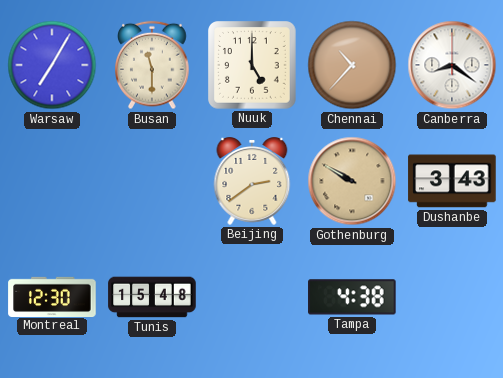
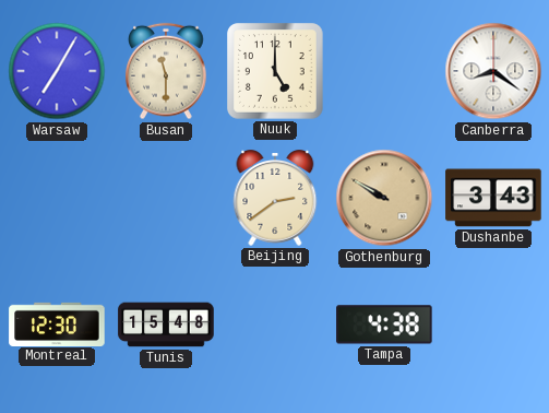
Chennai: 10:37 -> none
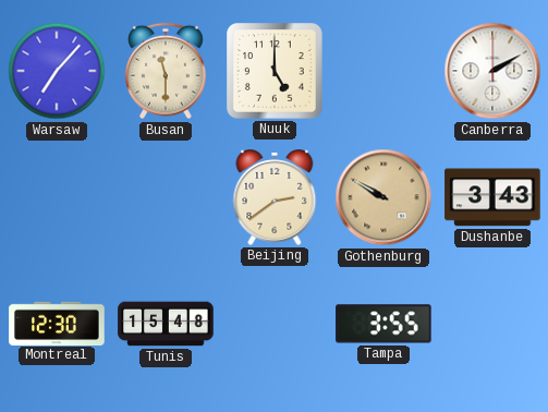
Warsaw: 7:05 -> 7:07
Canberra: 8:21 -> 2:10
Tampa: 4:38 -> 3:55
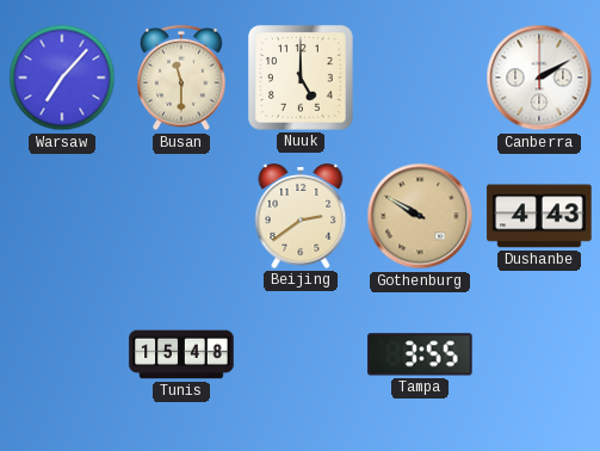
Dushanbe: 3:43 -> 4:43
Montreal: 12:30 -> none
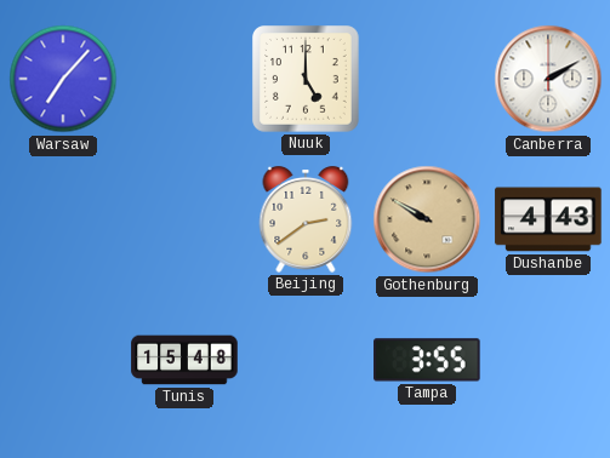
Busan: 11:30 -> none
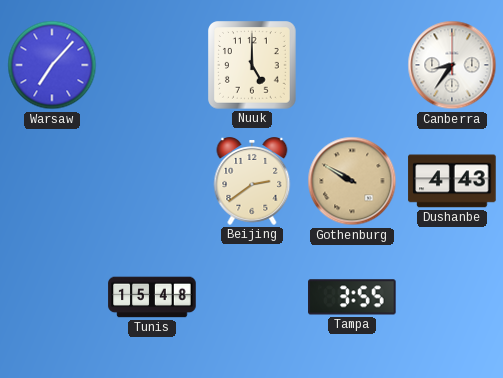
Canberra: 2:10 -> 8:36
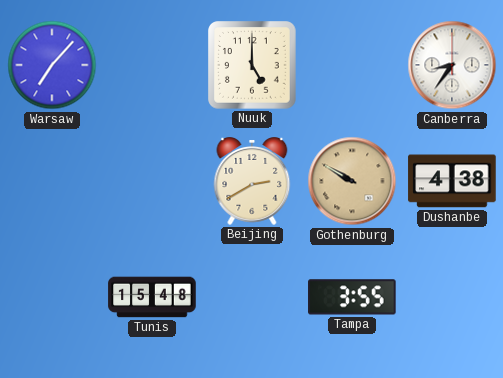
Beijing: 2:39 -> 2:40
Dushanbe: 4:43 -> 4:38
